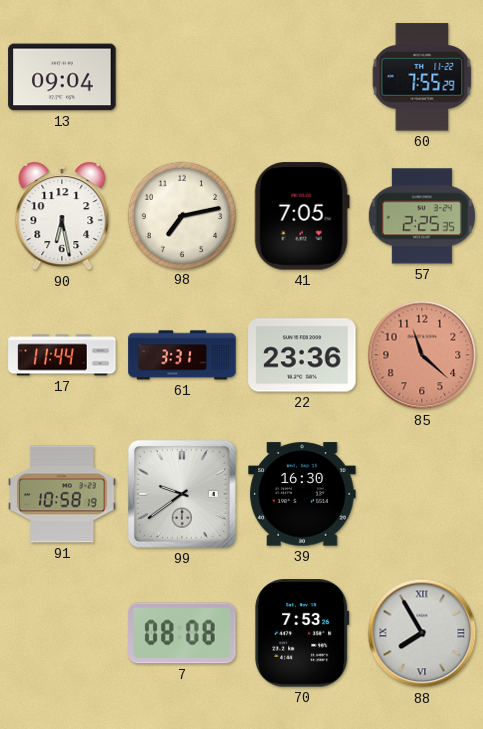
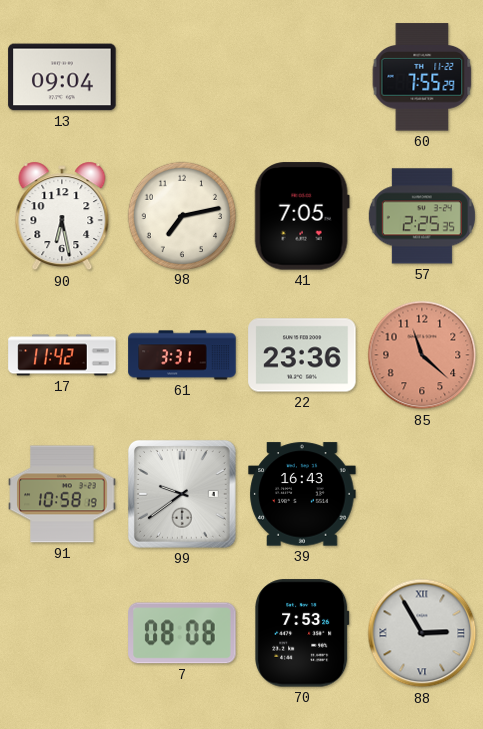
17: 11:44 -> 11:42
39: 16:30 -> 16:43
88: 7:55 -> 2:55
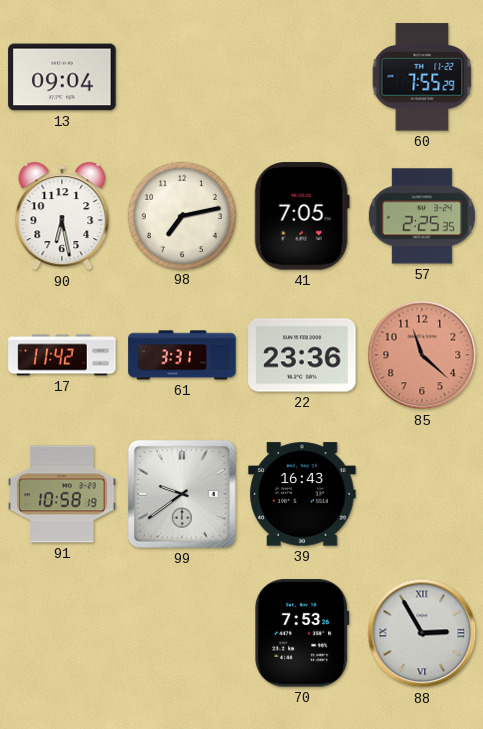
7: 08:08 -> none
